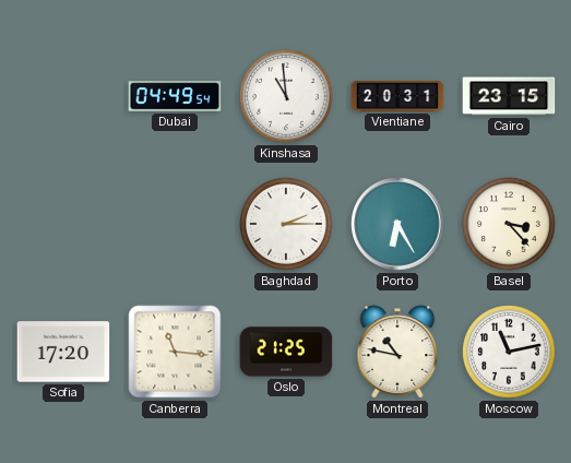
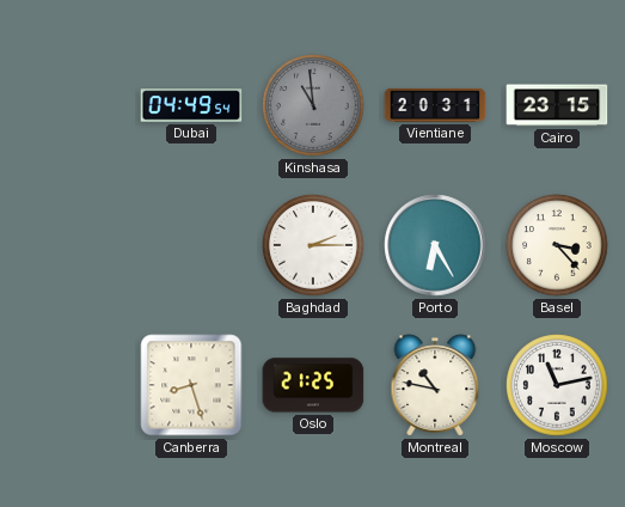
Kinshasa dial: white -> grey
Sofia: 17:20 -> none
Canberra: 11:16 -> 8:27
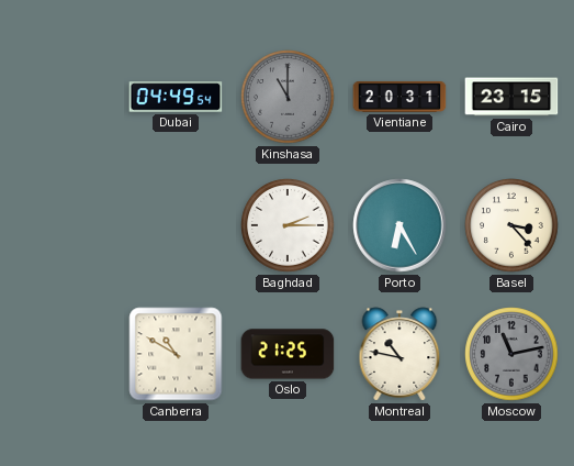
Kinshasa: 10:59 -> 11:00
Canberra: 8:27 -> 10:50
Moscow dial: white -> grey
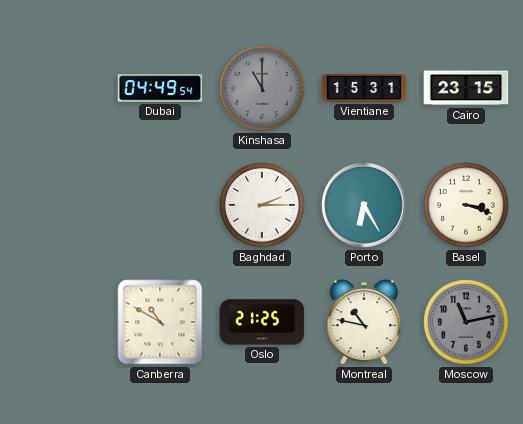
Vientiane: 20:31 -> 15:31
Basel: 3:23 -> 3:18
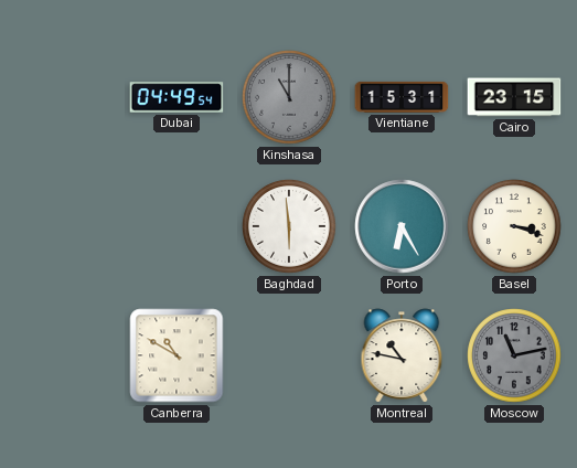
Baghdad: 2:15 -> 5:59
Oslo: 21:25 -> none
